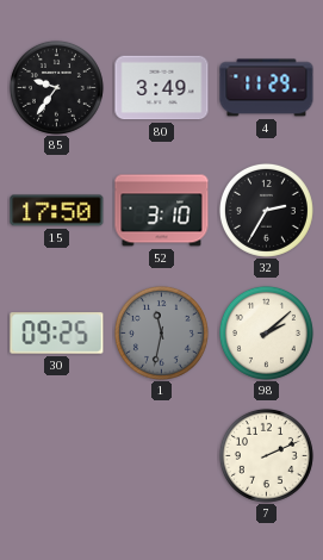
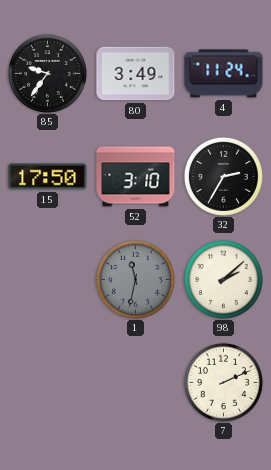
4: 11:29 -> 11:24
30: 09:25 -> none
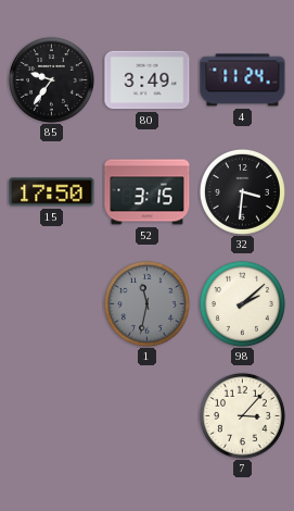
52: 3:10 -> 3:15
32: 2:35 -> 3:31
7: 2:11 -> 3:07
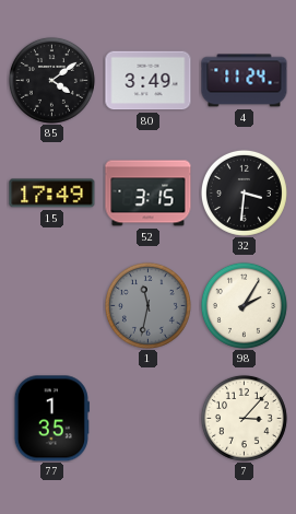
85: 9:36 -> 4:09
15: 17:50 -> 17:49
98: 2:08 -> 2:05
77: none -> 1:35
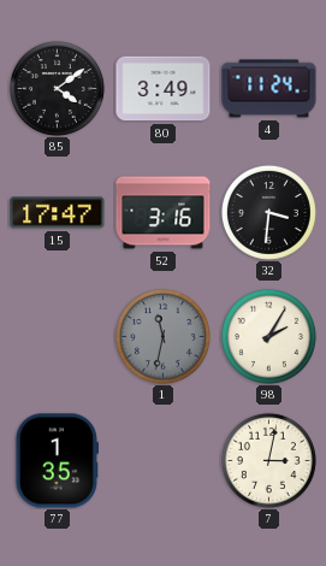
15: 17:49 -> 17:47
52: 3:15 -> 3:16
7: 3:07 -> 3:02
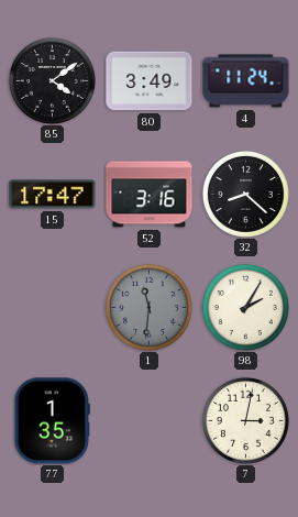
32: 3:31 -> 8:22
1: 11:32 -> 11:31
